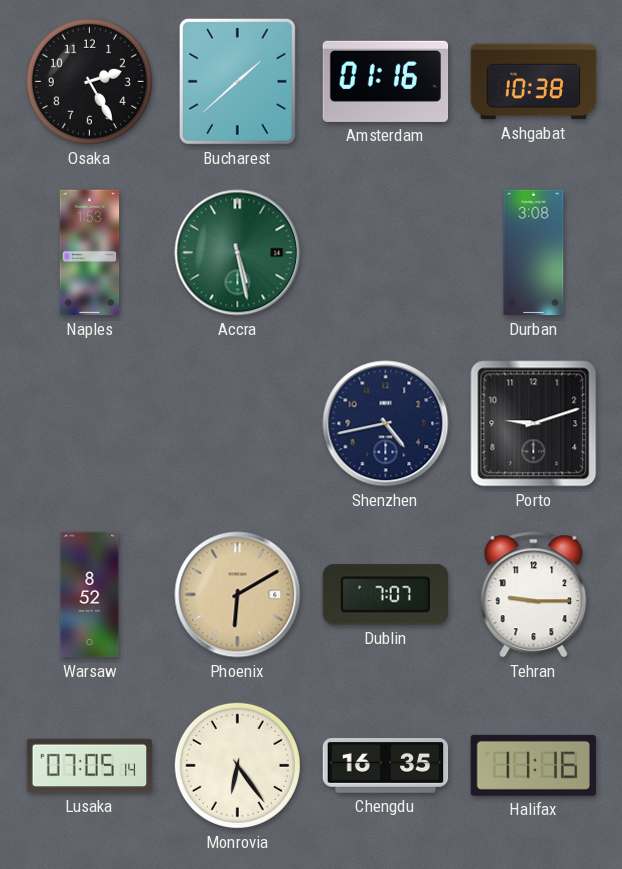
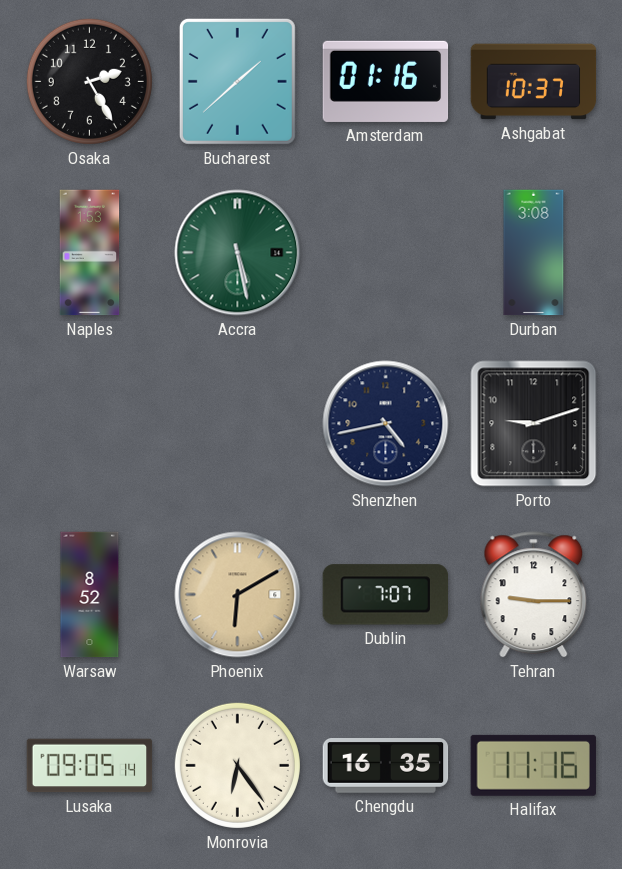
Ashgabat: 10:38 -> 10:37
Lusaka: 07:05 -> 09:05
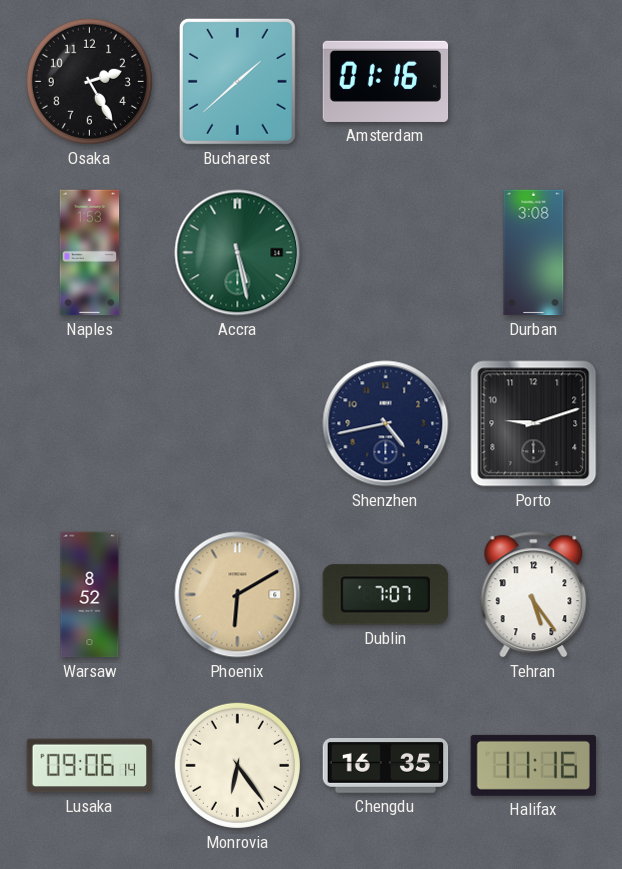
Ashgabat: 10:37 -> none
Tehran: 9:15 -> 5:24
Lusaka: 09:05 -> 09:06
